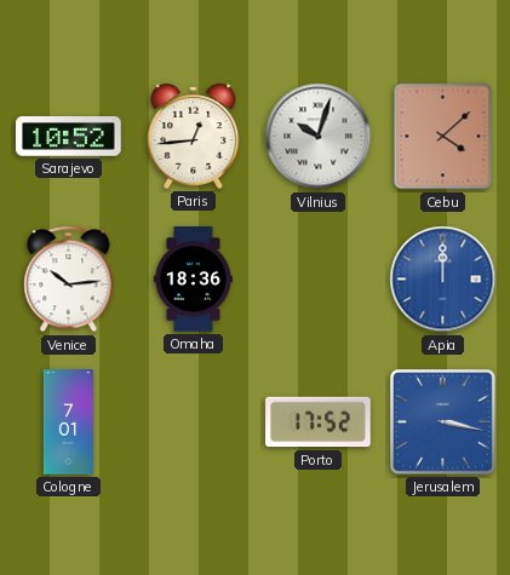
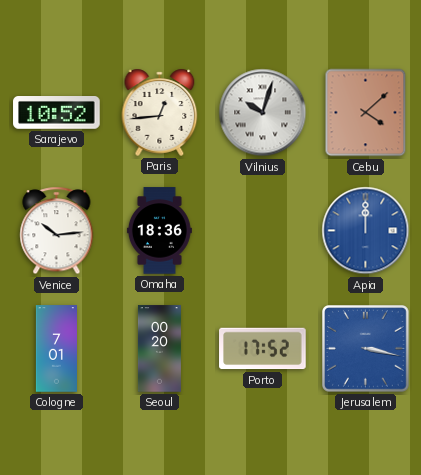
Seoul: none -> 00:20
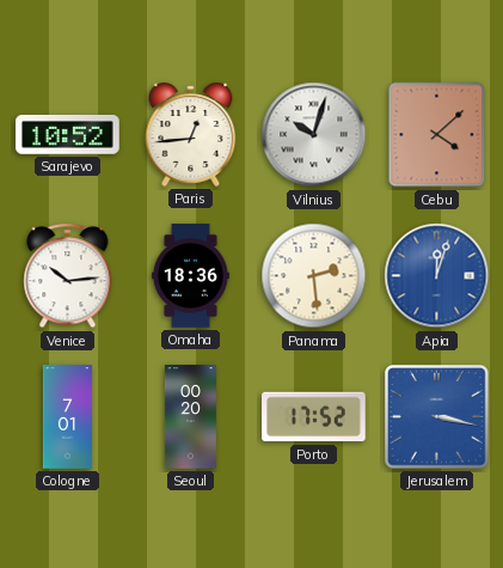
Panama: none -> 2:29
Apia: 12:00 -> 12:03
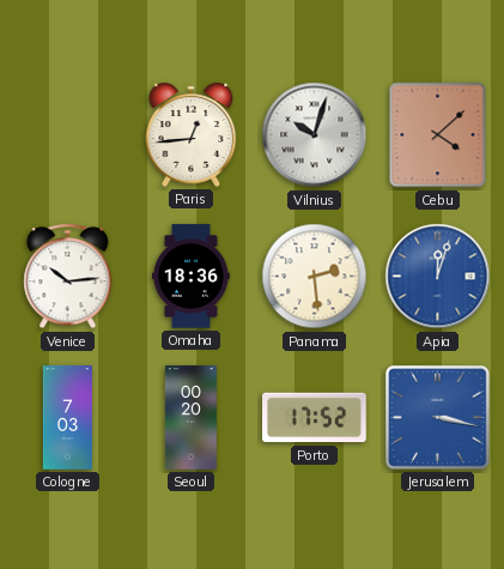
Sarajevo: 10:52 -> none
Cologne: 7:01 -> 7:03
